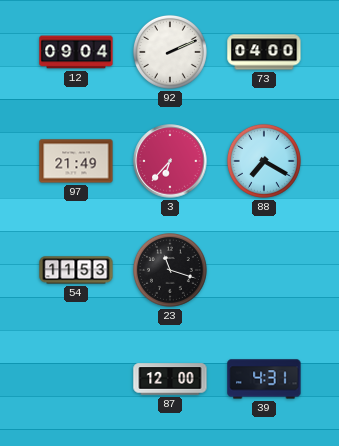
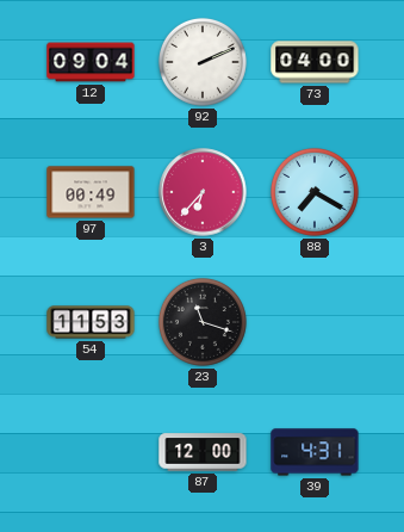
97: 21:49 -> 00:49
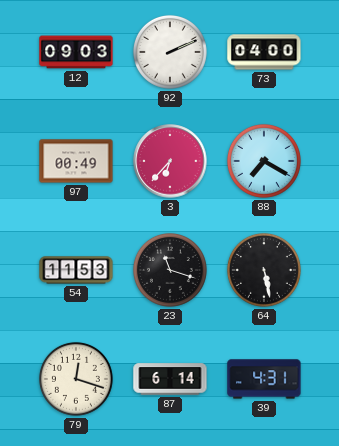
12: 09:04 -> 09:03
64: none -> 5:28
79: none -> 12:18
87: 12:00 -> 6:14
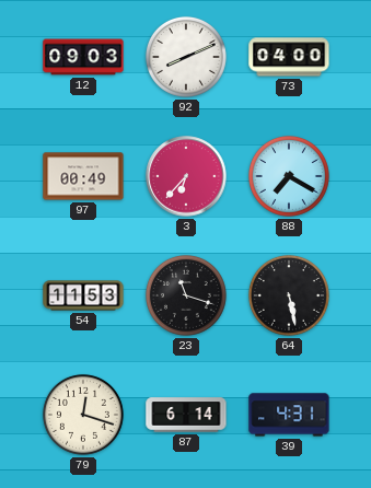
92: 2:11 -> 8:11
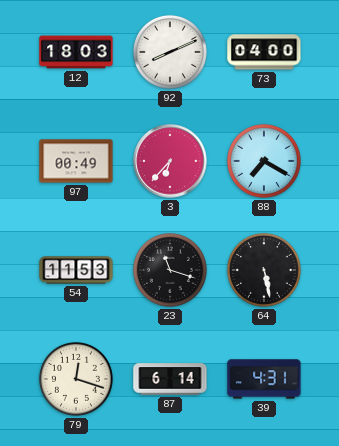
12: 09:03 -> 18:03
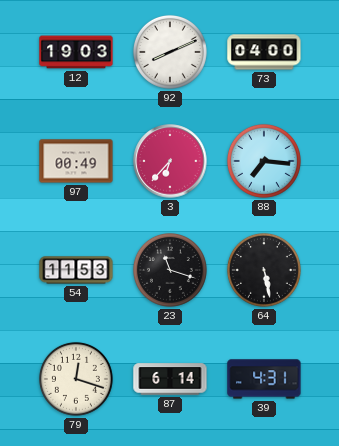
12: 18:03 -> 19:03
88: 7:20 -> 7:16
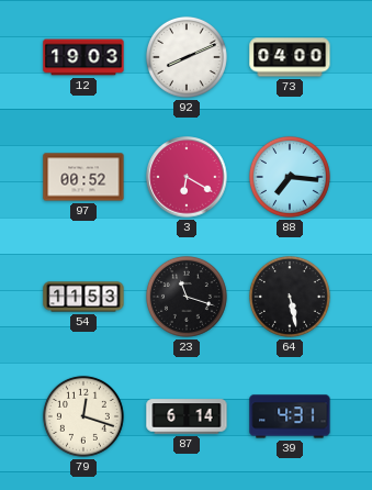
97: 00:49 -> 00:52
3: 6:37 -> 6:20
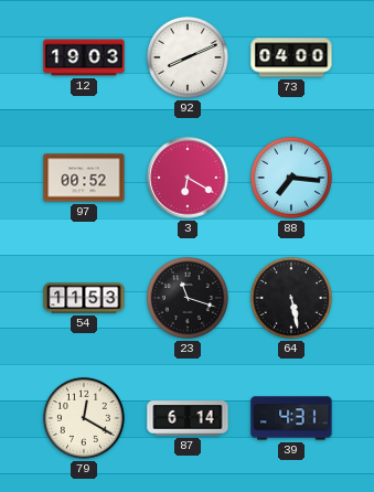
79: 12:18 -> 12:20
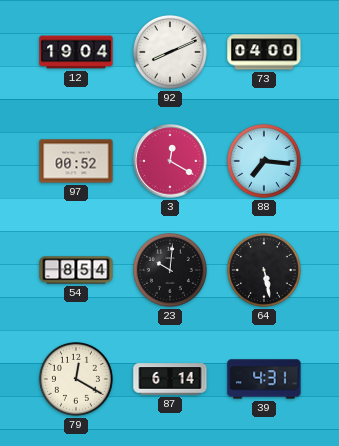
12: 19:03 -> 19:04
3: 6:20 -> 12:20
54: 11:53 -> 8:54
23: 11:18 -> 10:01
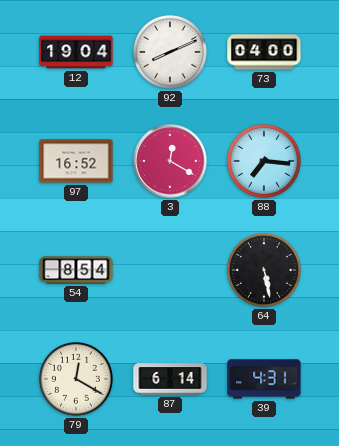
97: 00:52 -> 16:52
23: 10:01 -> none
